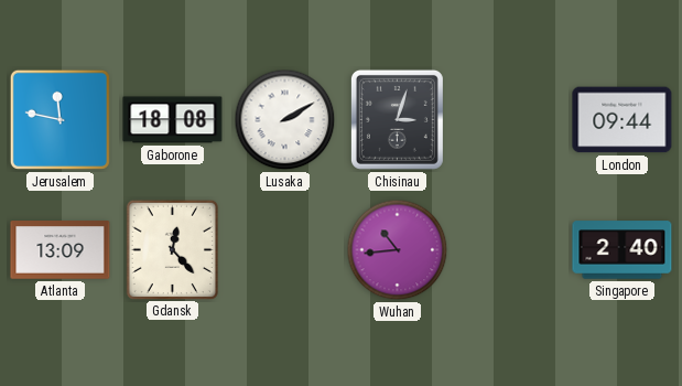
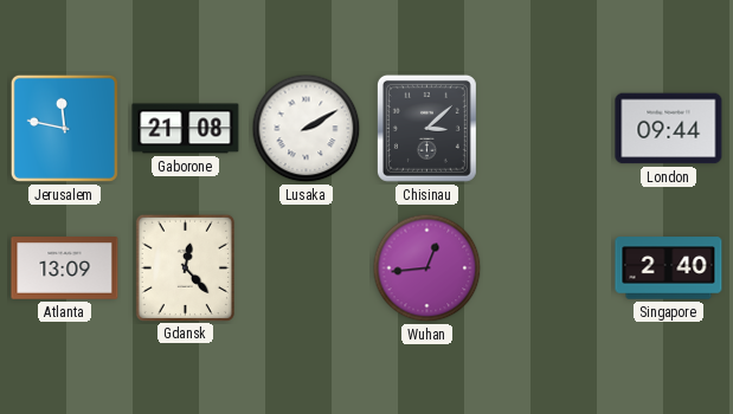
Gaborone: 18:08 -> 21:08
Chisinau: 3:03 -> 3:08
Wuhan: 10:44 -> 12:44
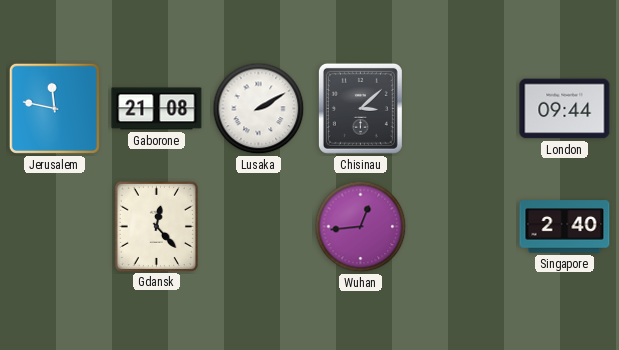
Atlanta: 13:09 -> none
